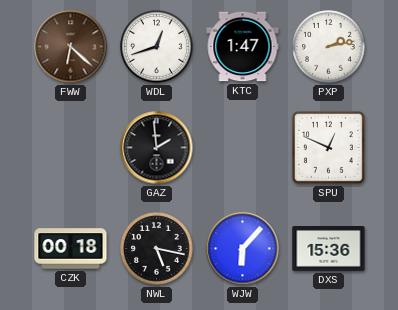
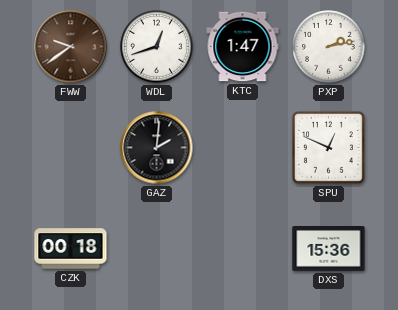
FWW: 6:22 -> 9:39
GAZ: 1:59 -> 2:01
NWL: 5:17 -> none
WJW: 6:07 -> none
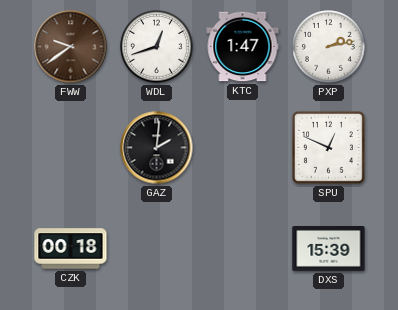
DXS: 15:36 -> 15:39
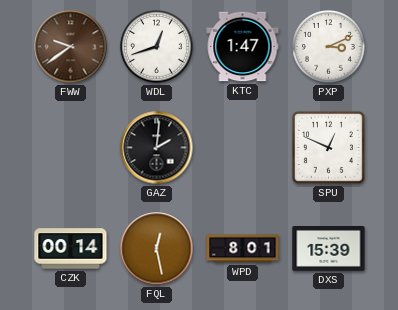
PXP: 2:13 -> 3:11
CZK: 00:18 -> 00:14
FQL: none -> 12:28
WPD: none -> 8:01
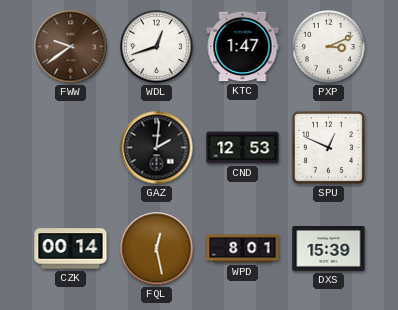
CND: none -> 12:53
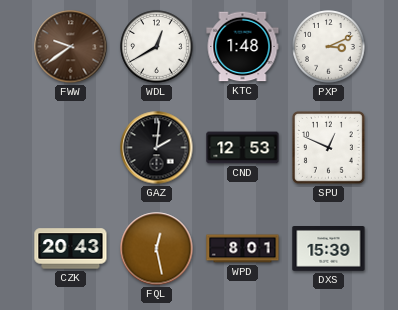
WDL: 12:42 -> 12:40
KTC: 1:47 -> 1:48
CZK: 00:14 -> 20:43
